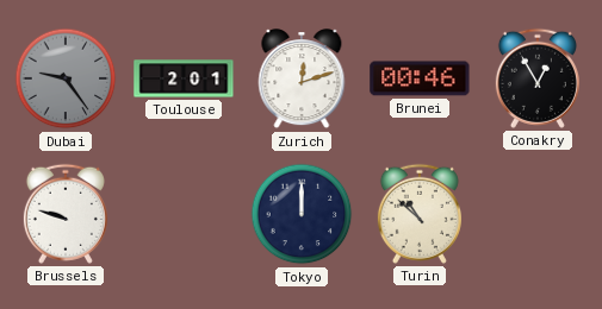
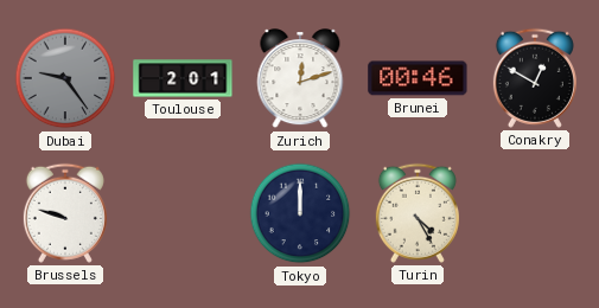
Conakry: 12:55 -> 12:50
Turin: 10:52 -> 4:25
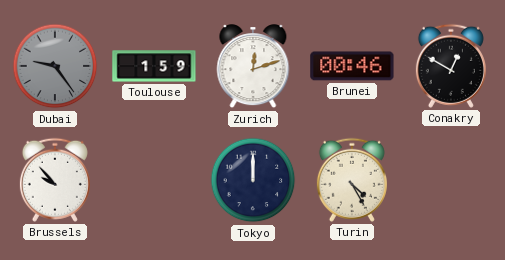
Toulouse: 2:01 -> 1:59
Brussels: 9:48 -> 9:53
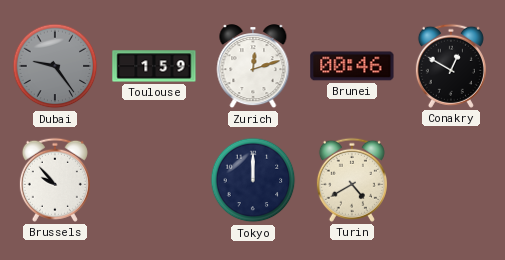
Turin: 4:25 -> 4:40
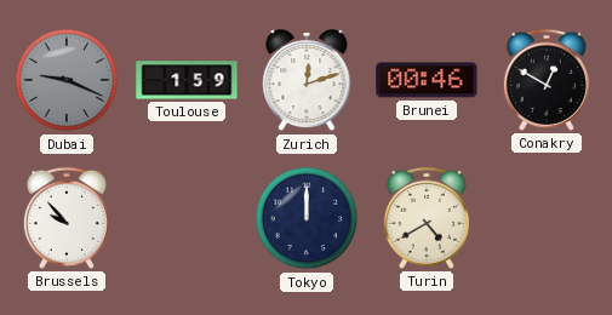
Dubai: 9:24 -> 9:19
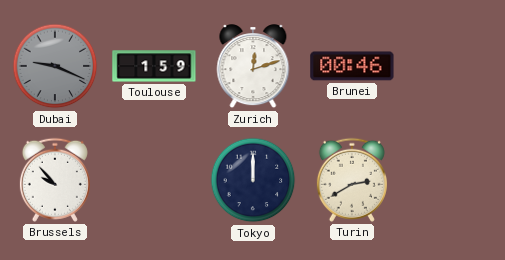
Conakry: 12:50 -> none
Turin: 4:40 -> 2:40
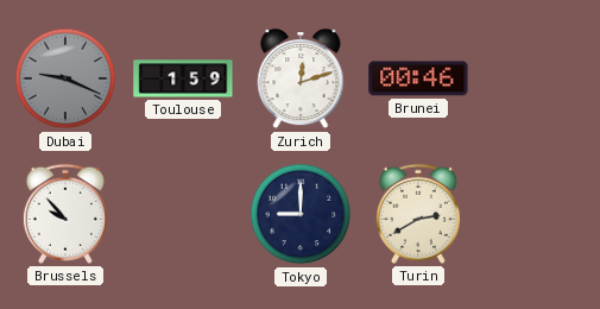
Tokyo: 12:00 -> 9:00
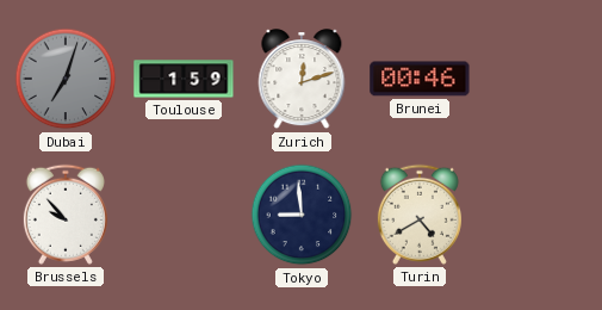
Dubai: 9:19 -> 7:03
Tokyo: 9:00 -> 8:59
Turin: 2:40 -> 4:40
